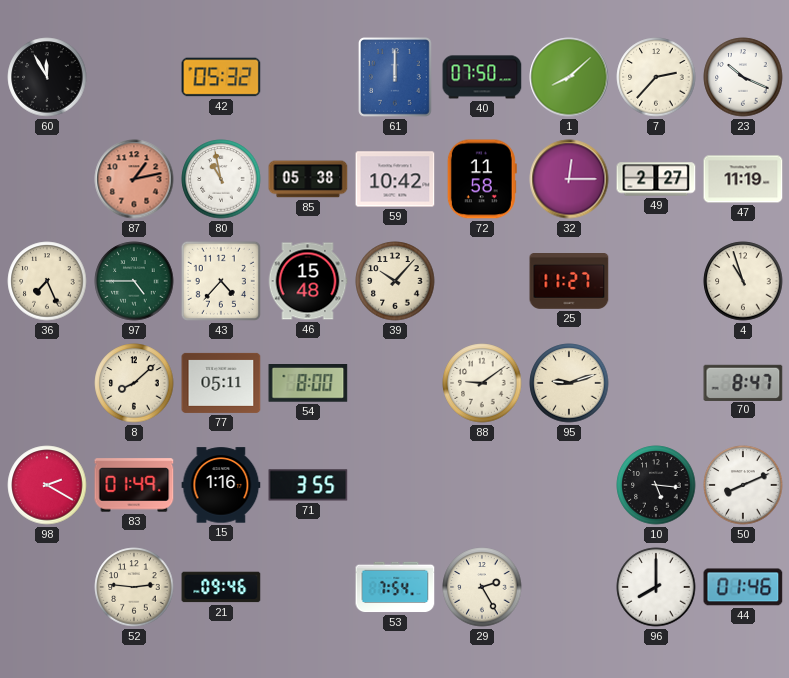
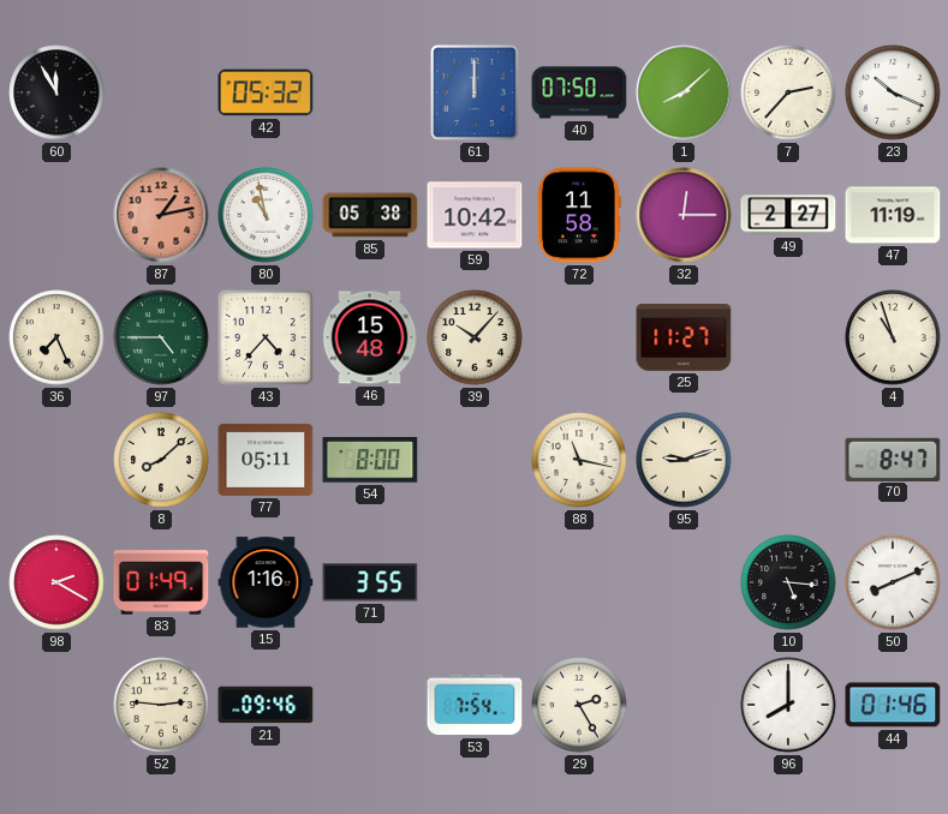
88: 9:09 -> 11:17
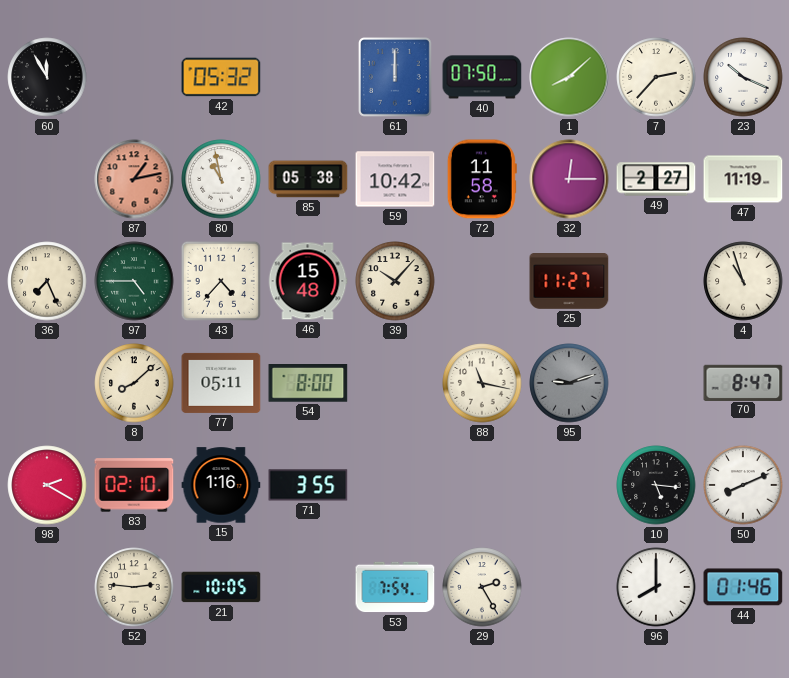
95 dial: cream -> grey
83: 01:49 -> 02:10
21: 09:46 -> 10:05
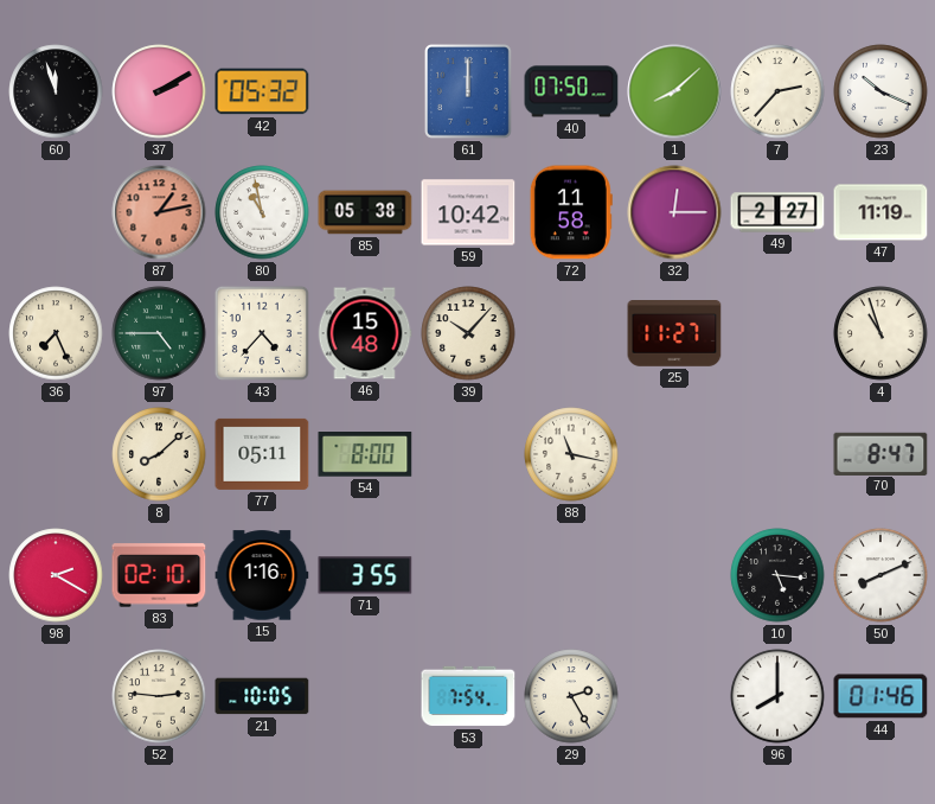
60: 11:55 -> 11:57
37: none -> 2:10
95: 9:12 -> none
